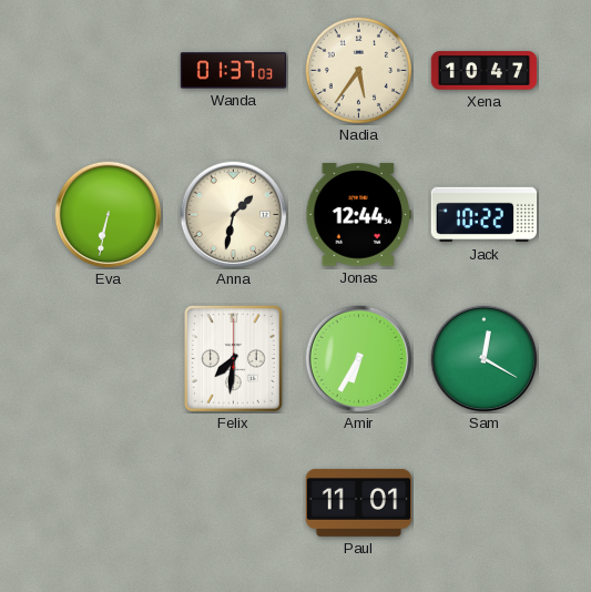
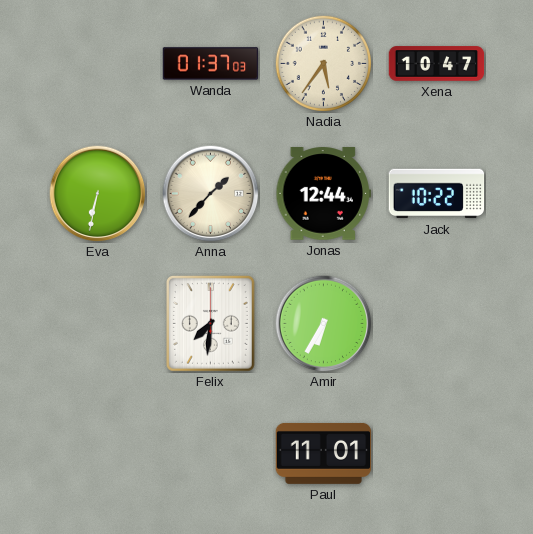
Anna: 1:32 -> 1:37
Sam: 12:20 -> none
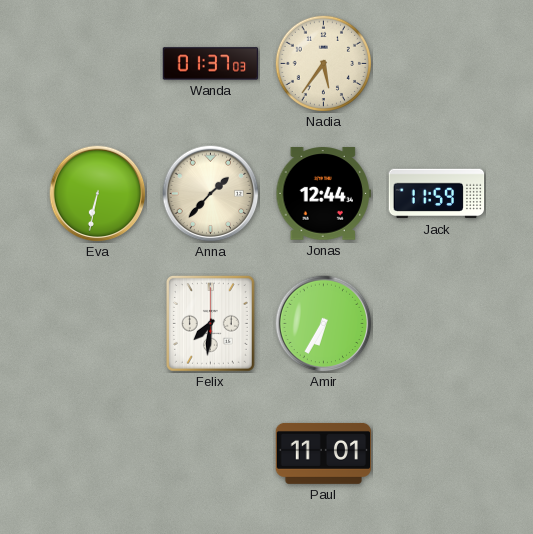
Xena: 10:47 -> none
Jack: 10:22 -> 11:59
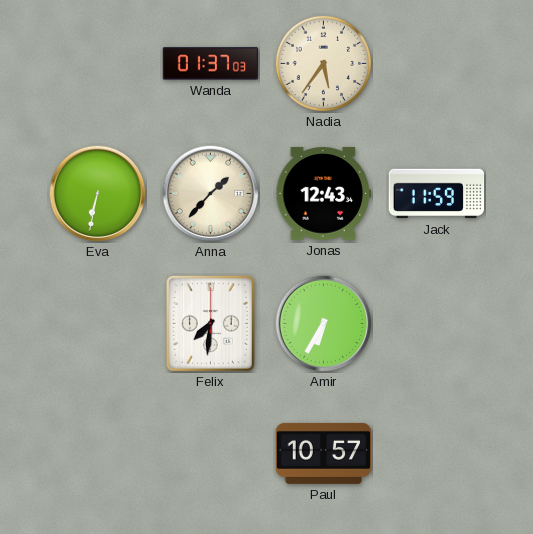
Jonas: 12:44 -> 12:43
Paul: 11:01 -> 10:57
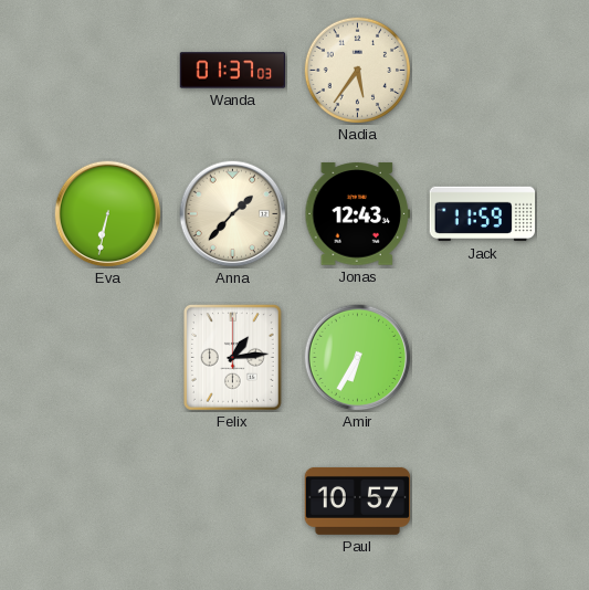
Felix: 7:31 -> 1:14
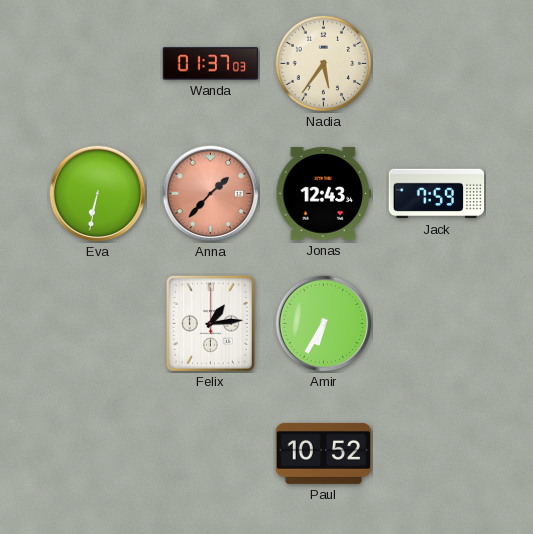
Anna dial: cream -> salmon
Jack: 11:59 -> 7:59
Paul: 10:57 -> 10:52
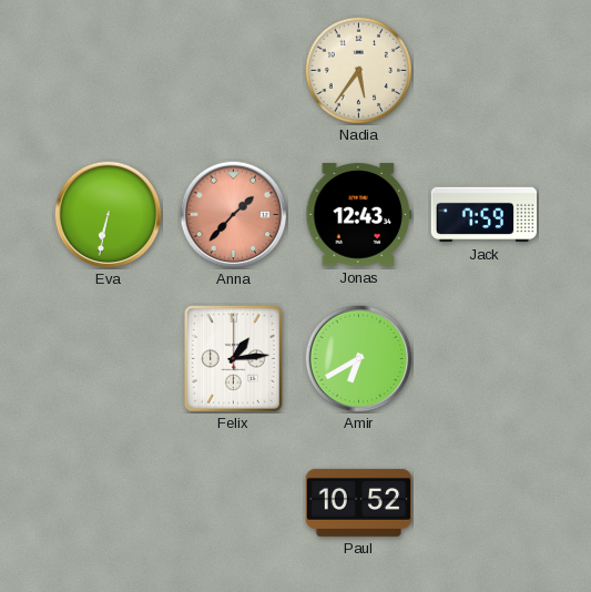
Wanda: 01:37 -> none
Amir: 6:35 -> 6:40
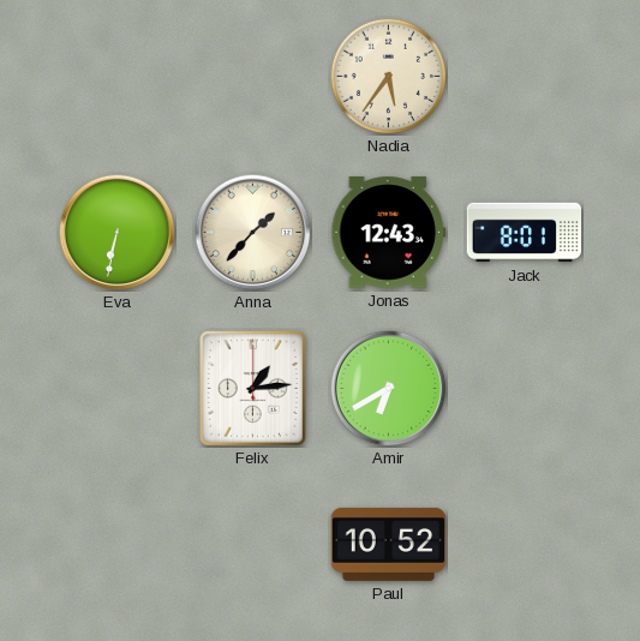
Anna dial: salmon -> cream
Jack: 7:59 -> 8:01
